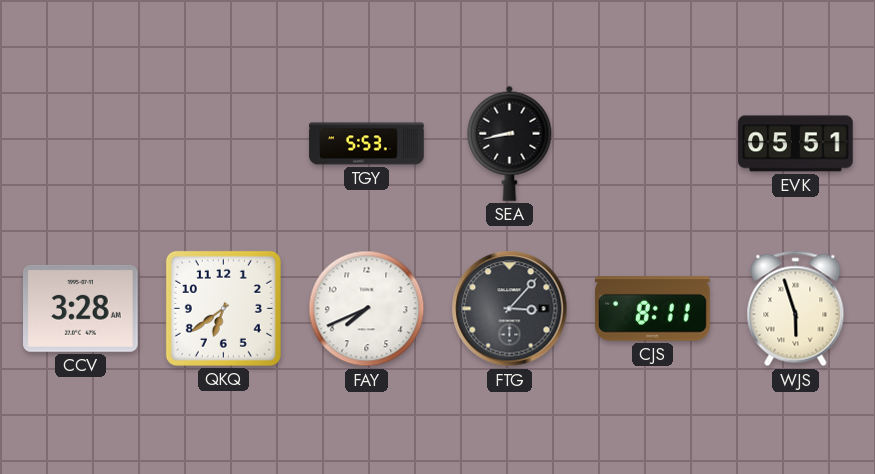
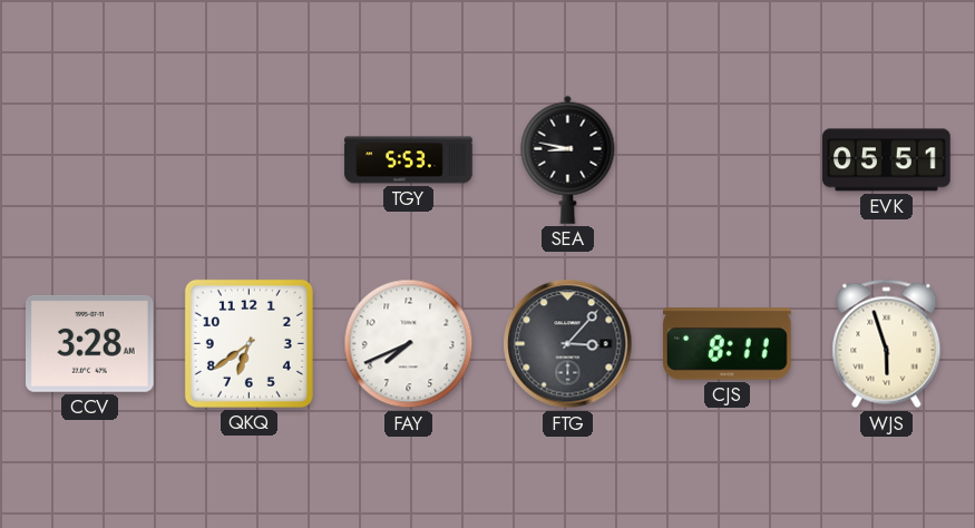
SEA: 8:43 -> 8:47
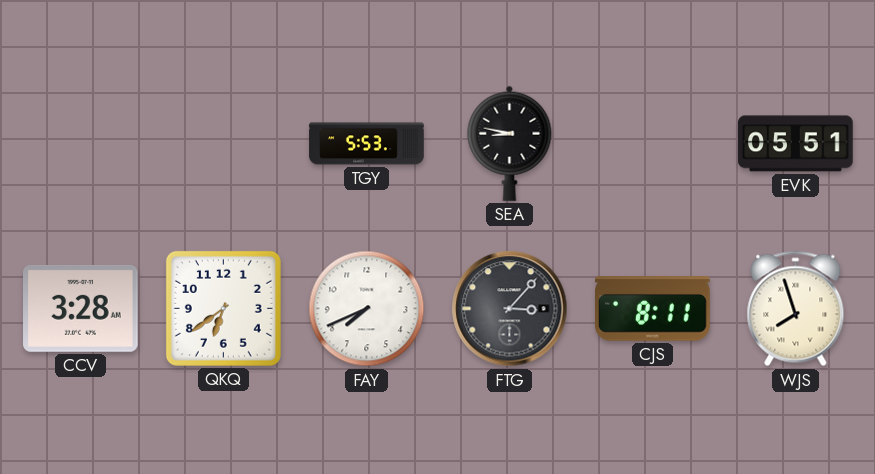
WJS: 5:57 -> 7:57
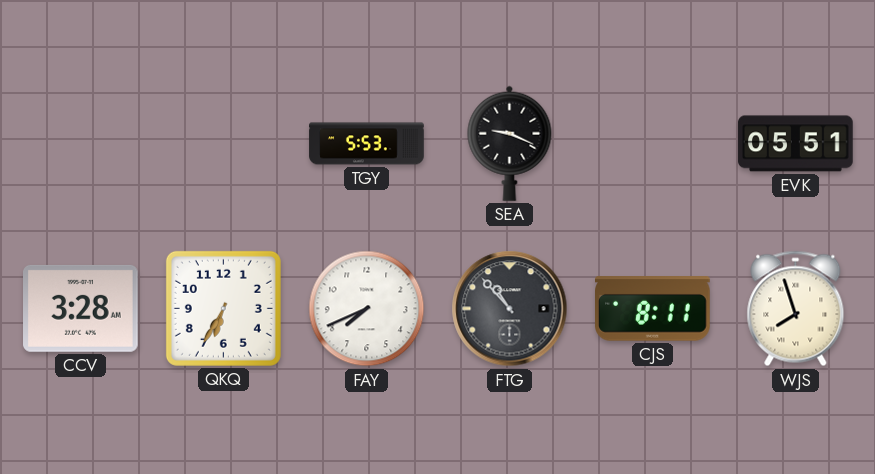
SEA: 8:47 -> 9:19
QKQ: 6:39 -> 6:35
FTG: 3:07 -> 10:53
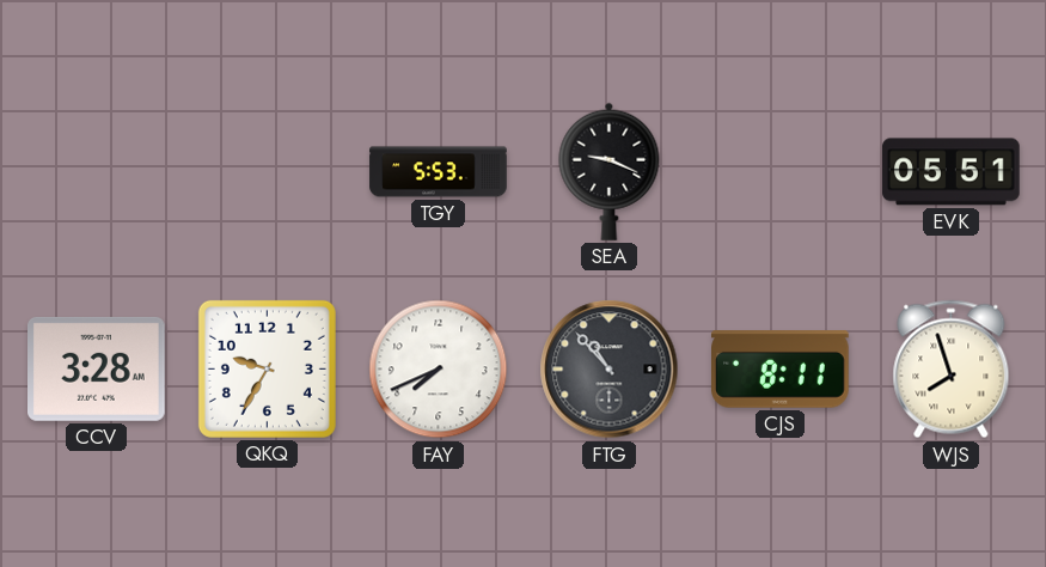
QKQ: 6:35 -> 9:35
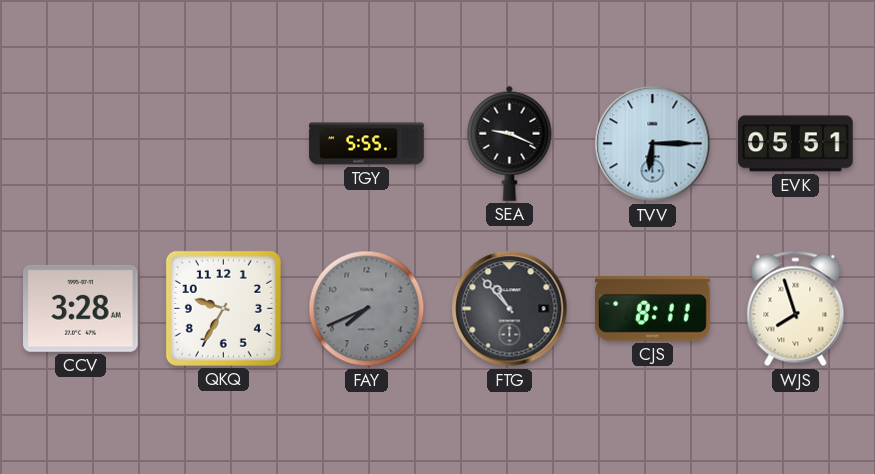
TGY: 5:53 -> 5:55
TVV: none -> 6:15
FAY dial: white -> grey
